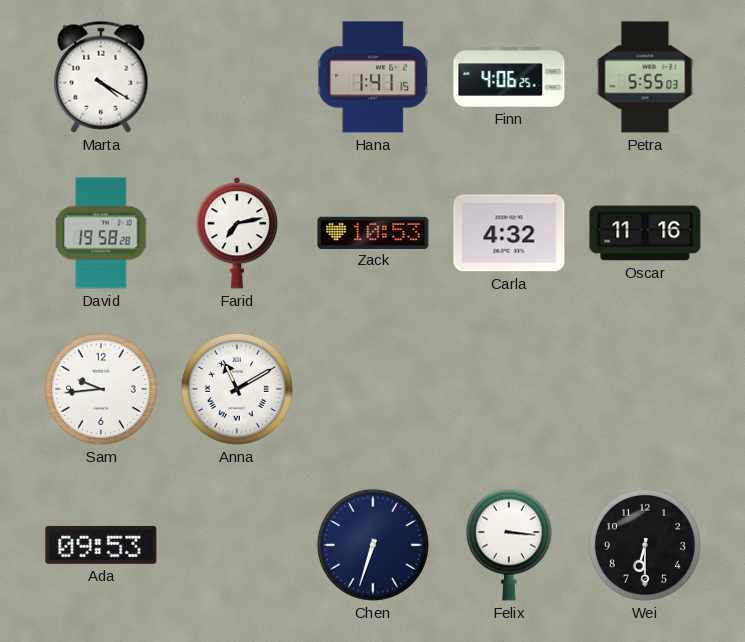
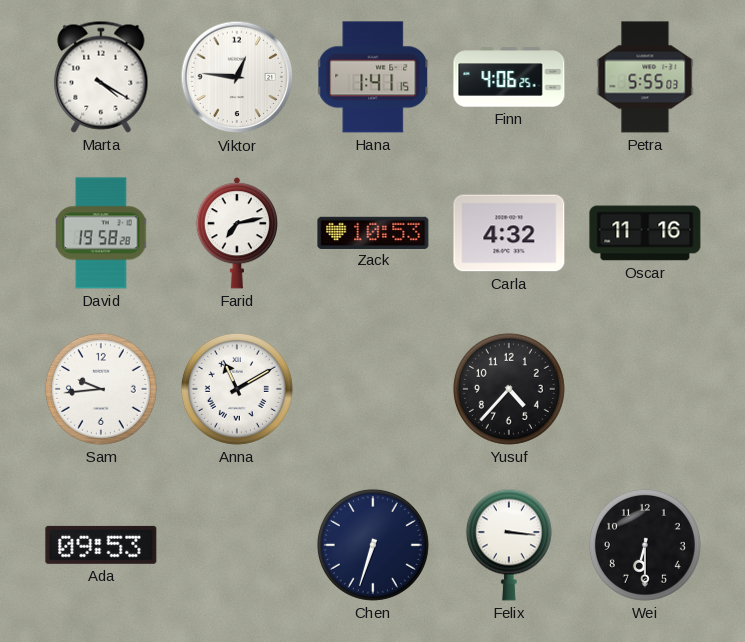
Viktor: none -> 12:46
Yusuf: none -> 4:37
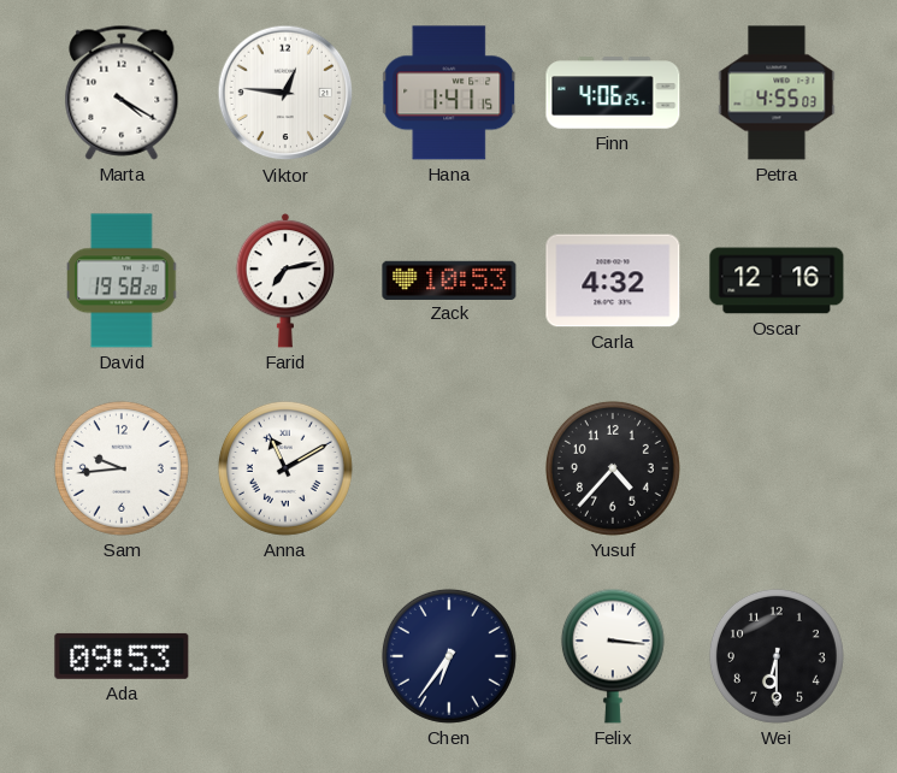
Petra: 5:55 -> 4:55
Oscar: 11:16 -> 12:16
Chen: 6:33 -> 6:36
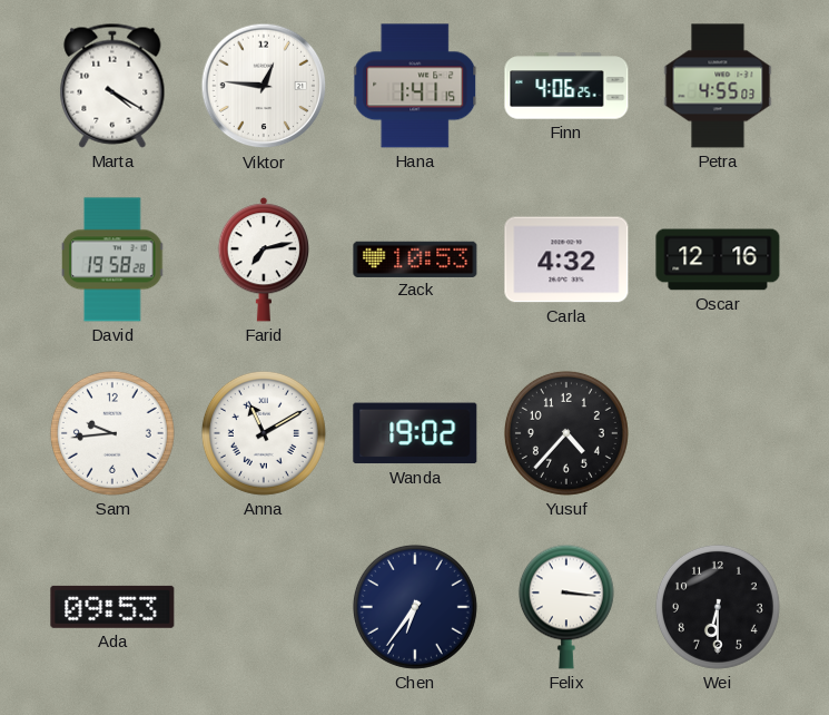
Wanda: none -> 19:02
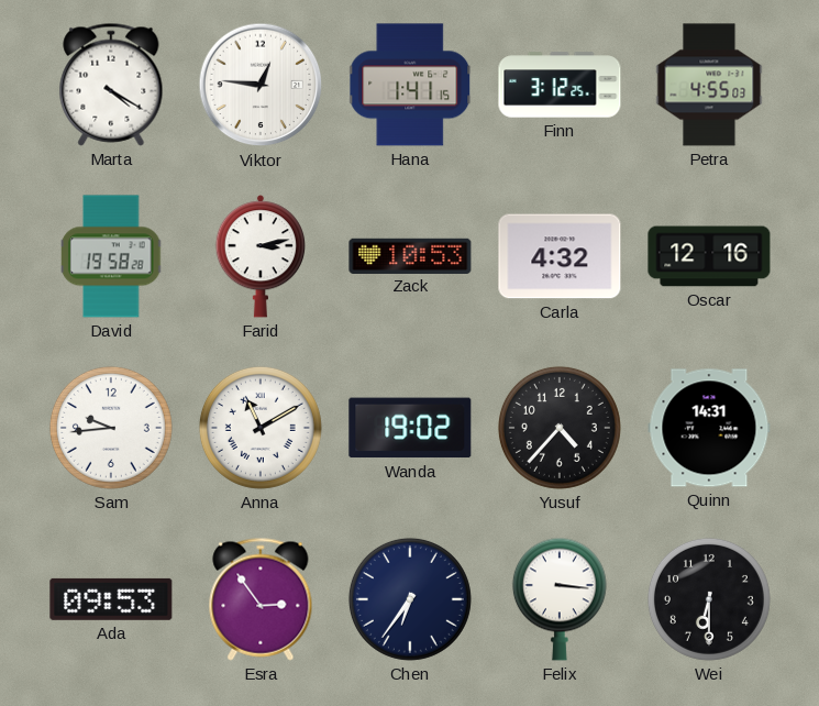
Finn: 4:06 -> 3:12
Farid: 7:13 -> 3:13
Quinn: none -> 14:31
Esra: none -> 2:54
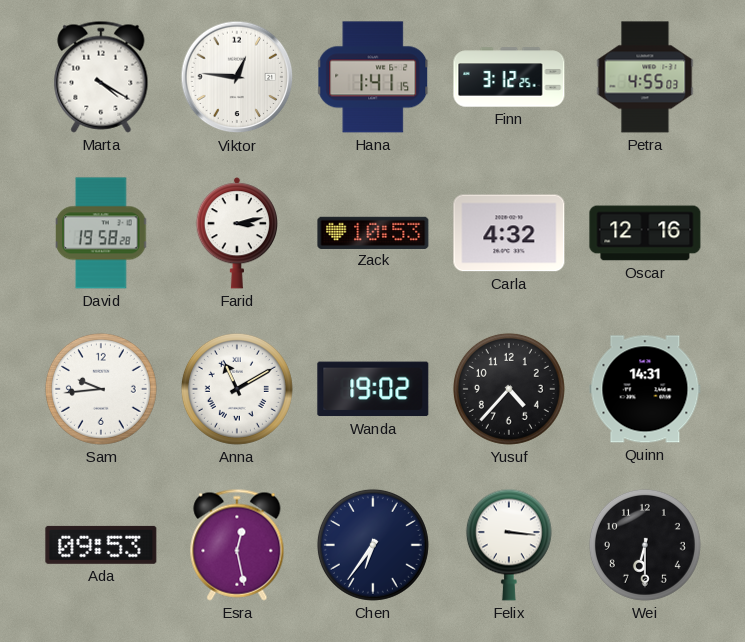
Esra: 2:54 -> 12:28
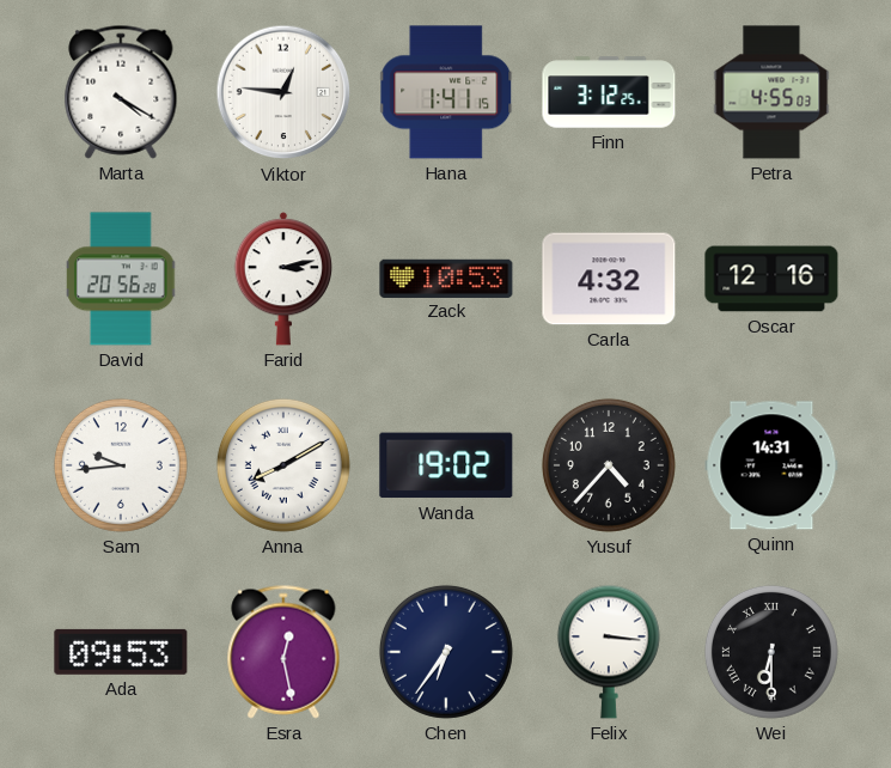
David: 19:58 -> 20:56
Anna: 11:10 -> 8:10
Wei numerals: Arabic -> Roman
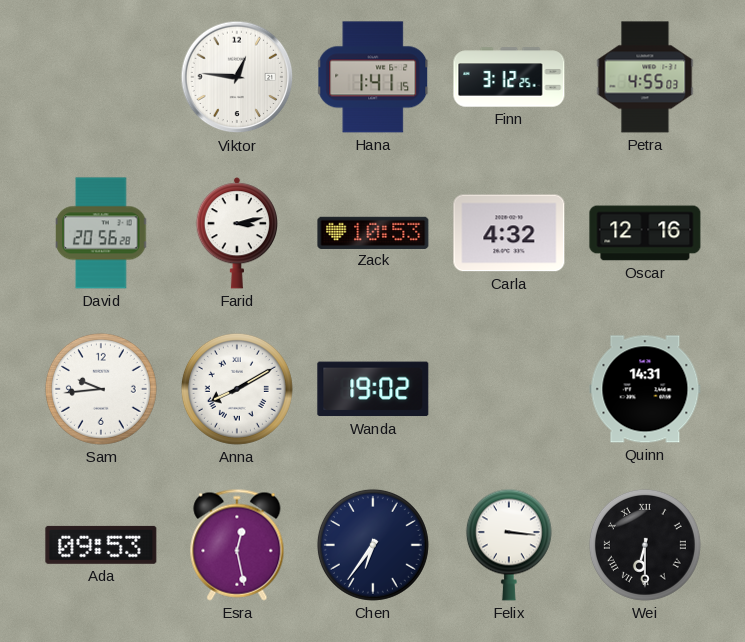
Marta: 4:20 -> none
Yusuf: 4:37 -> none
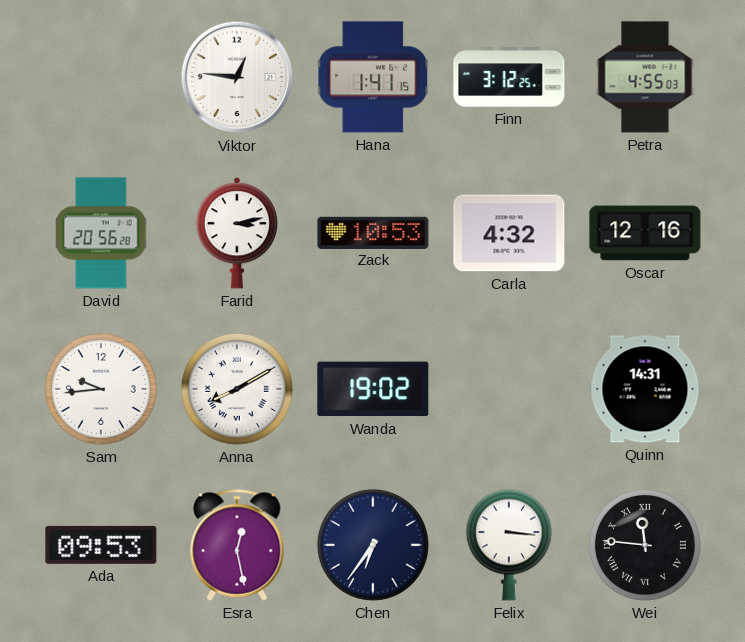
Wei: 6:30 -> 11:46
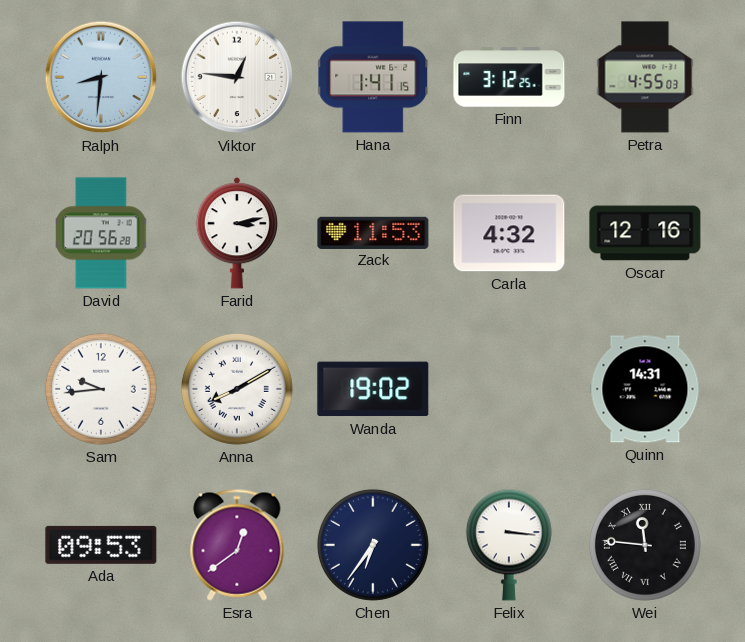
Ralph: none -> 8:31
Zack: 10:53 -> 11:53
Esra: 12:28 -> 12:39
